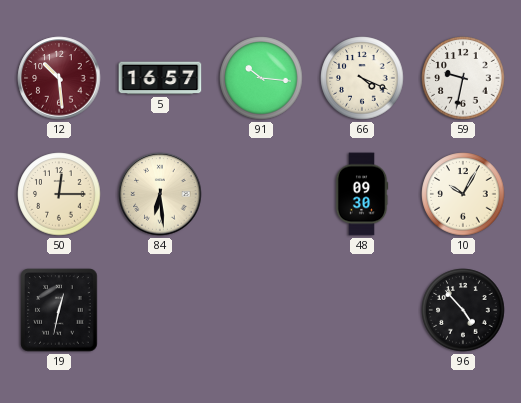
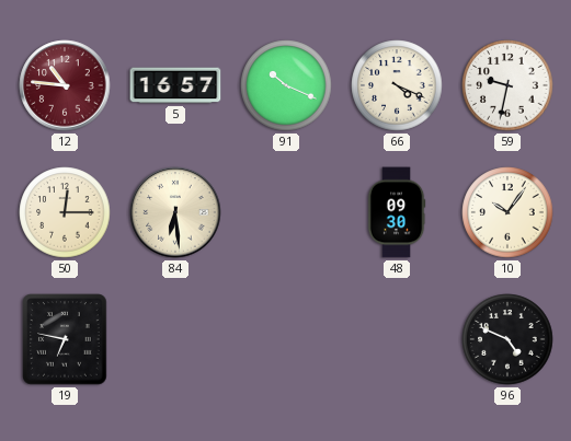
12: 10:29 -> 10:46
91: 10:16 -> 10:19
10: 10:05 -> 10:06
19: 12:32 -> 6:47
96: 4:53 -> 4:49
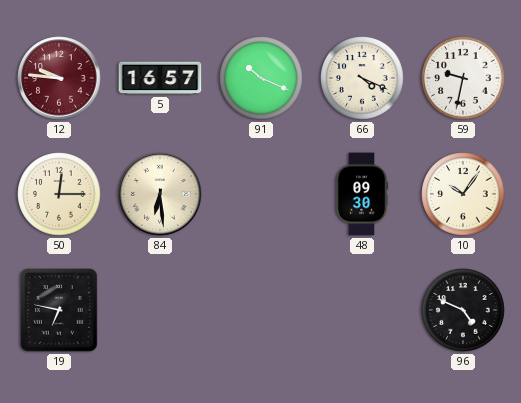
12: 10:46 -> 9:46
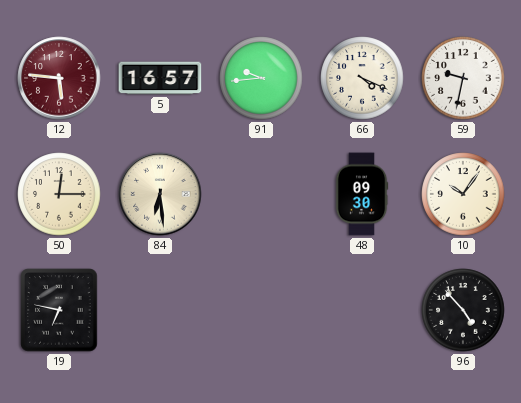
12: 9:46 -> 5:46
91: 10:19 -> 9:44
96: 4:49 -> 4:53
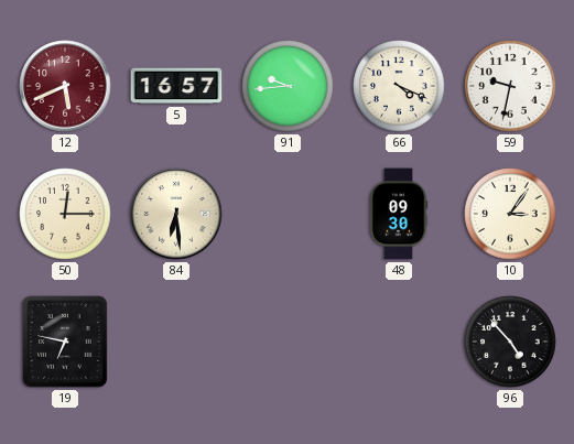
12: 5:46 -> 5:41
10: 10:06 -> 3:06
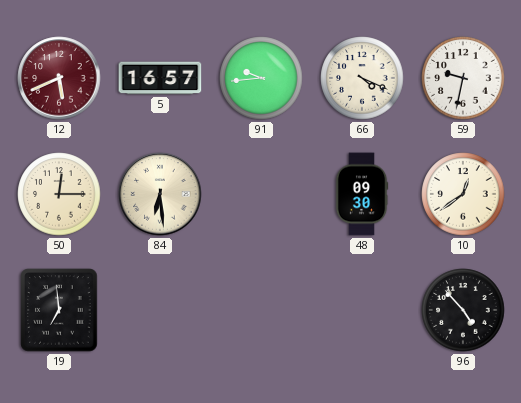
10: 3:06 -> 12:39
19: 6:47 -> 6:59
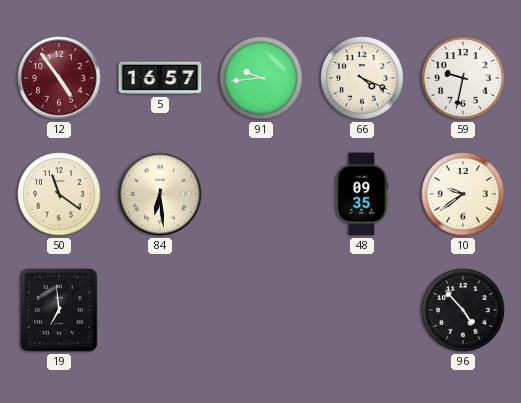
12: 5:41 -> 4:54
50: 12:15 -> 11:21
48: 09:30 -> 09:35
10: 12:39 -> 9:39
